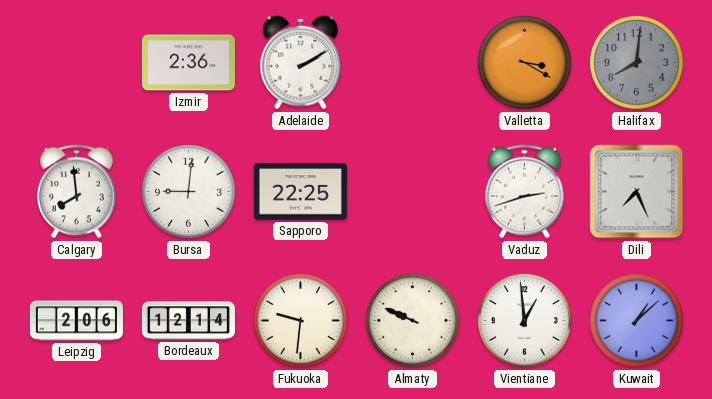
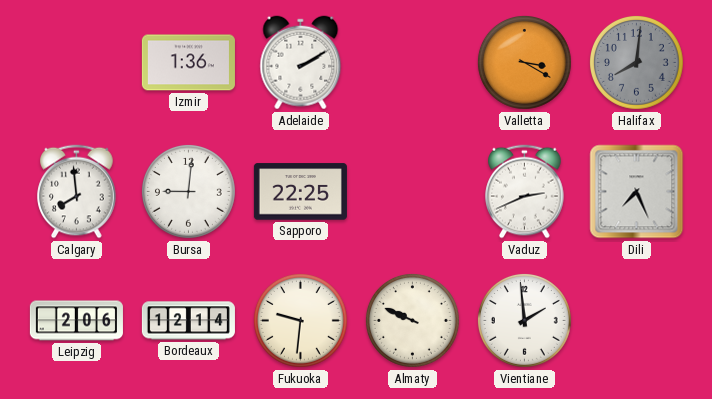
Izmir: 2:36 -> 1:36
Vaduz: 2:42 -> 2:41
Vientiane: 12:59 -> 1:59
Kuwait: 1:08 -> none
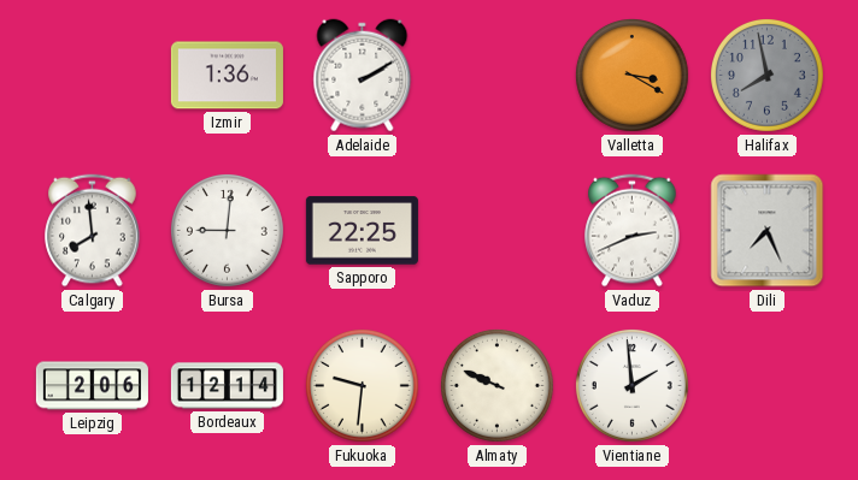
Halifax: 8:01 -> 7:58
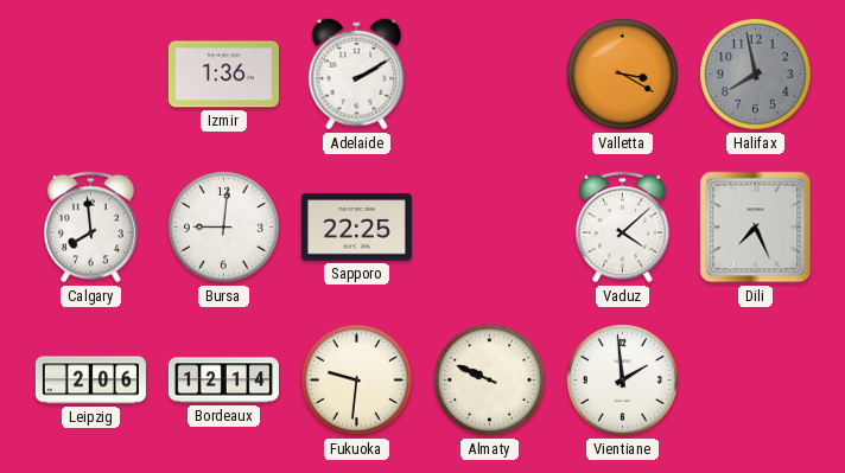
Vaduz: 2:41 -> 4:08
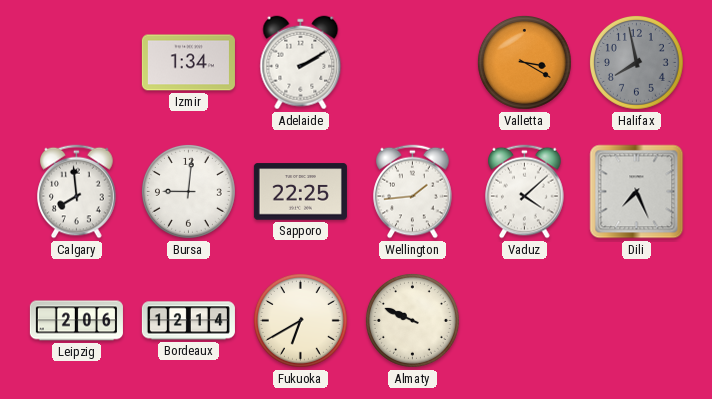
Izmir: 1:36 -> 1:34
Wellington: none -> 1:44
Fukuoka: 9:31 -> 6:40
Vientiane: 1:59 -> none
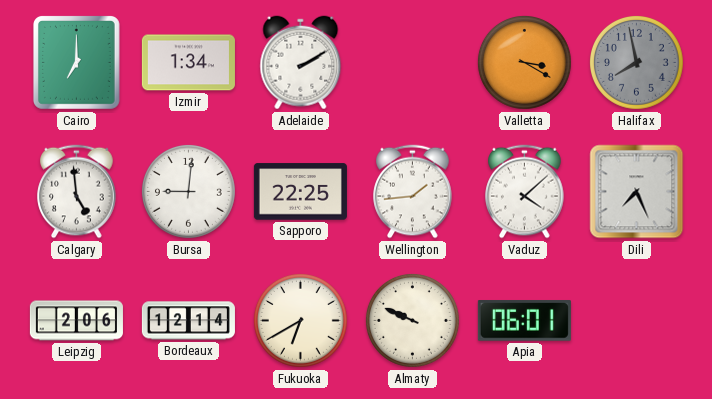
Cairo: none -> 7:00
Calgary: 7:59 -> 4:59
Apia: none -> 06:01
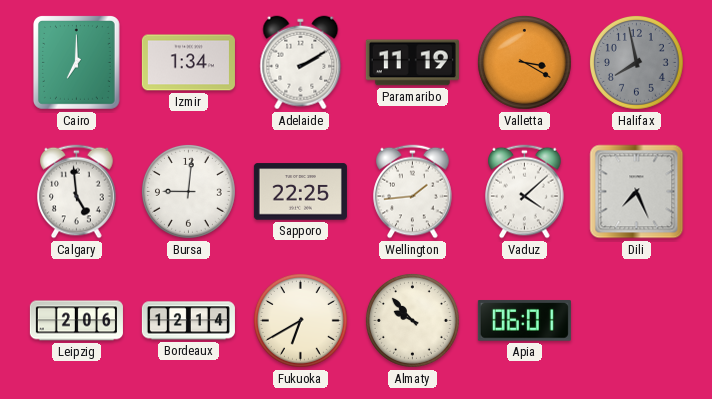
Paramaribo: none -> 11:19
Almaty: 9:49 -> 9:53
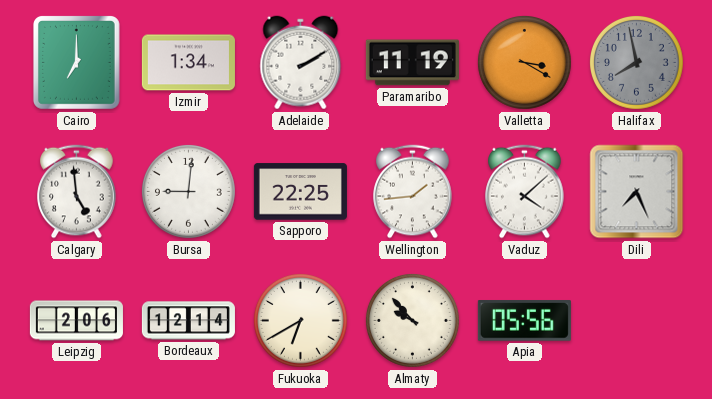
Apia: 06:01 -> 05:56
